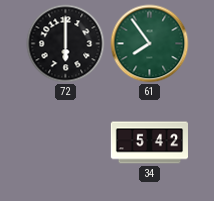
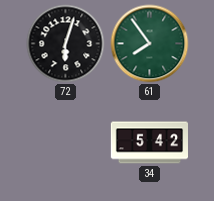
72: 6:00 -> 6:03
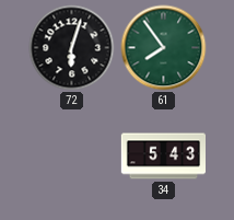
34: 5:42 -> 5:43
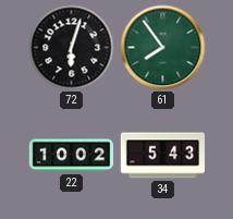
22: none -> 10:02
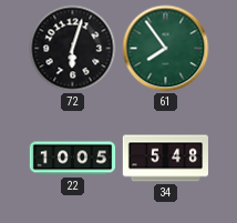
22: 10:02 -> 10:05
34: 5:43 -> 5:48
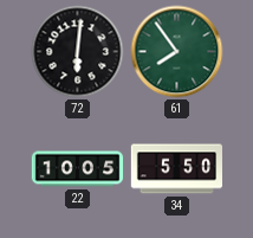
72: 6:03 -> 6:01
34: 5:48 -> 5:50
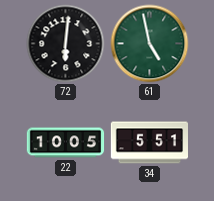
61: 7:54 -> 4:58
34: 5:50 -> 5:51
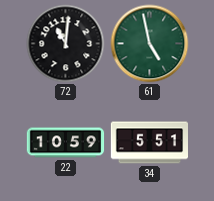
72: 6:01 -> 11:01
22: 10:05 -> 10:59
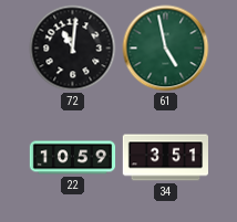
34: 5:51 -> 3:51
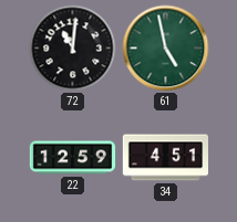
22: 10:59 -> 12:59
34: 3:51 -> 4:51
